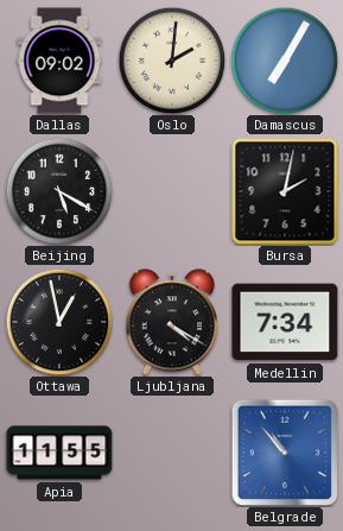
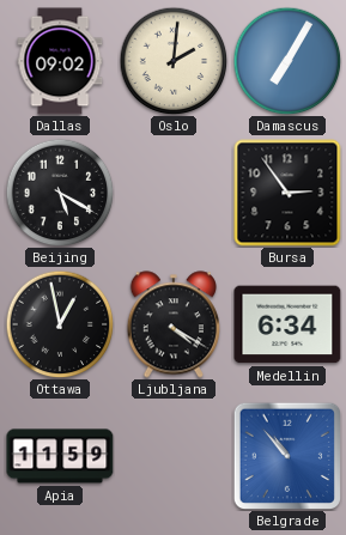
Bursa: 2:02 -> 2:54
Medellin: 7:34 -> 6:34
Apia: 11:55 -> 11:59
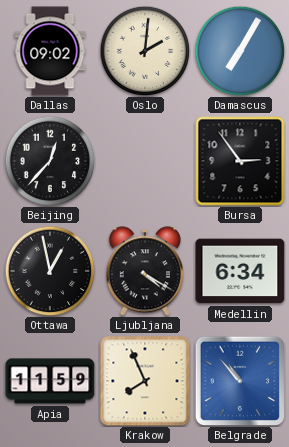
Beijing: 5:20 -> 12:37
Krakow: none -> 7:56
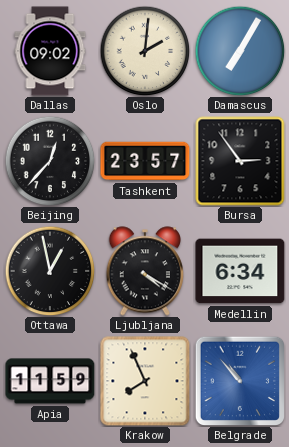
Tashkent: none -> 23:57
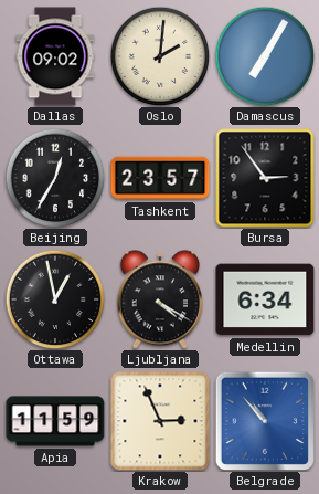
Beijing: 12:37 -> 12:35
Krakow: 7:56 -> 2:56
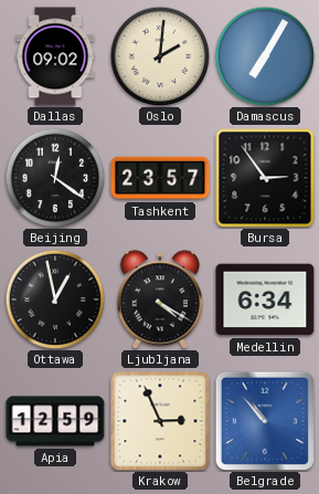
Beijing: 12:35 -> 12:21
Apia: 11:59 -> 12:59
